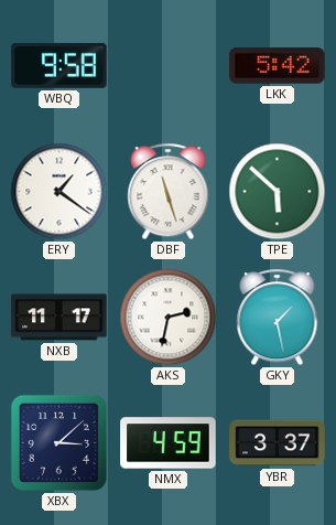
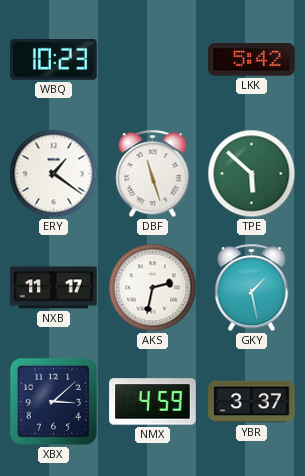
WBQ: 9:58 -> 10:23
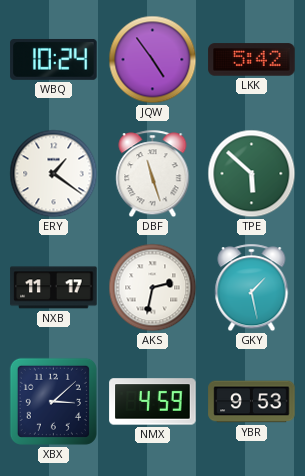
WBQ: 10:23 -> 10:24
JQW: none -> 4:54
YBR: 3:37 -> 9:53
